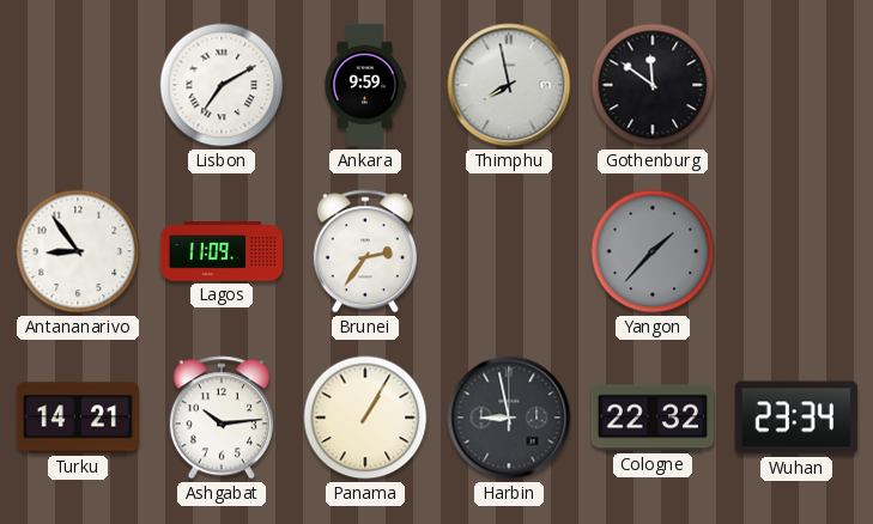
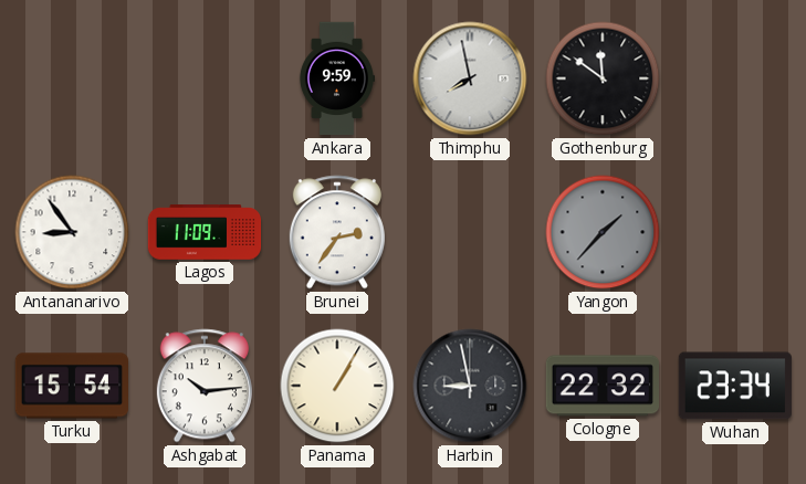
Lisbon: 7:10 -> none
Turku: 14:21 -> 15:54
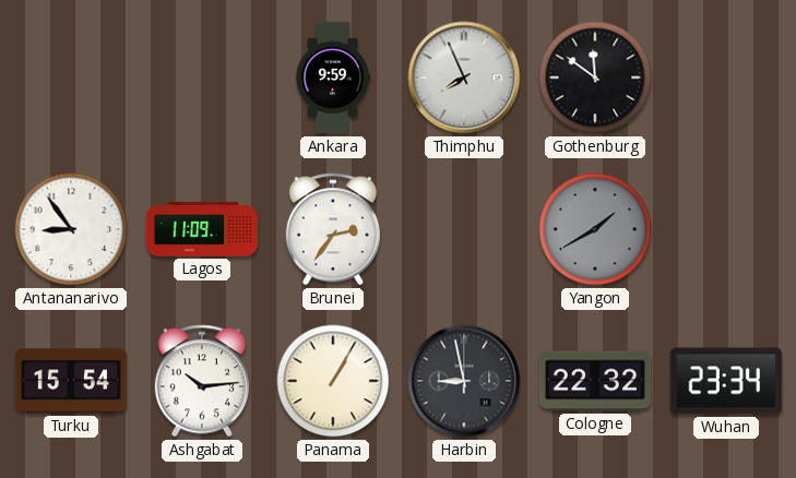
Thimphu: 7:58 -> 7:56
Yangon: 1:37 -> 1:40
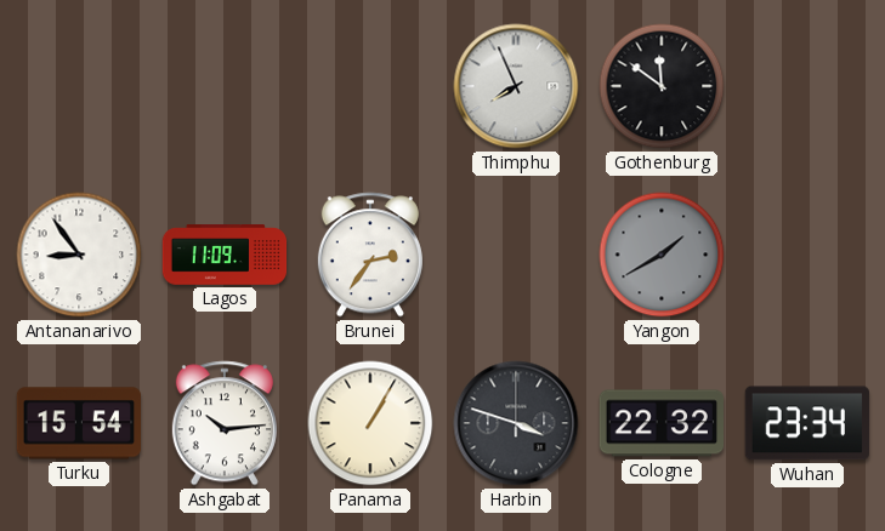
Ankara: 9:59 -> none
Harbin: 8:58 -> 3:48
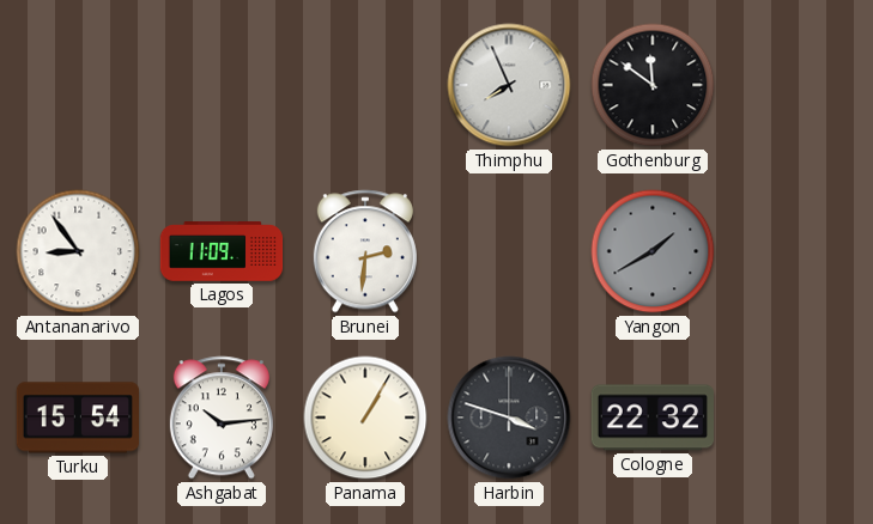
Brunei: 2:36 -> 2:31
Wuhan: 23:34 -> none
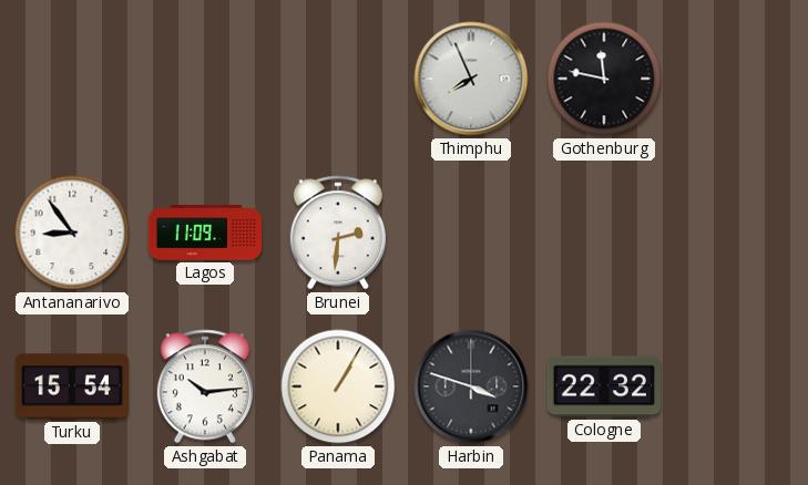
Gothenburg: 11:51 -> 11:47
Yangon: 1:40 -> none
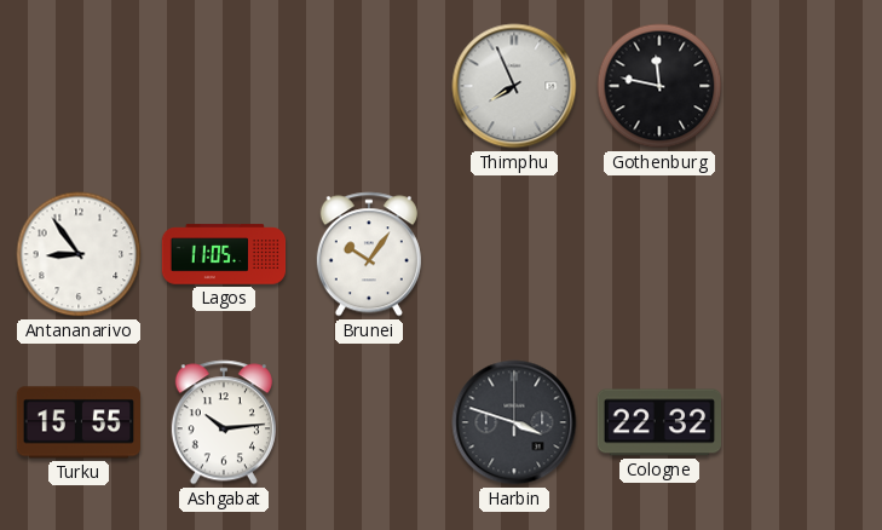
Lagos: 11:09 -> 11:05
Brunei: 2:31 -> 10:06
Turku: 15:54 -> 15:55
Panama: 1:05 -> none
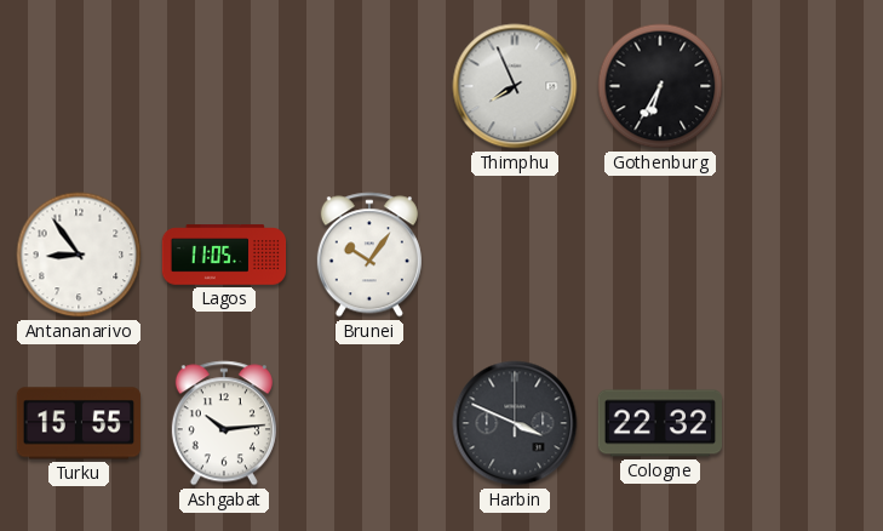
Gothenburg: 11:47 -> 6:35
Harbin: 3:48 -> 3:49
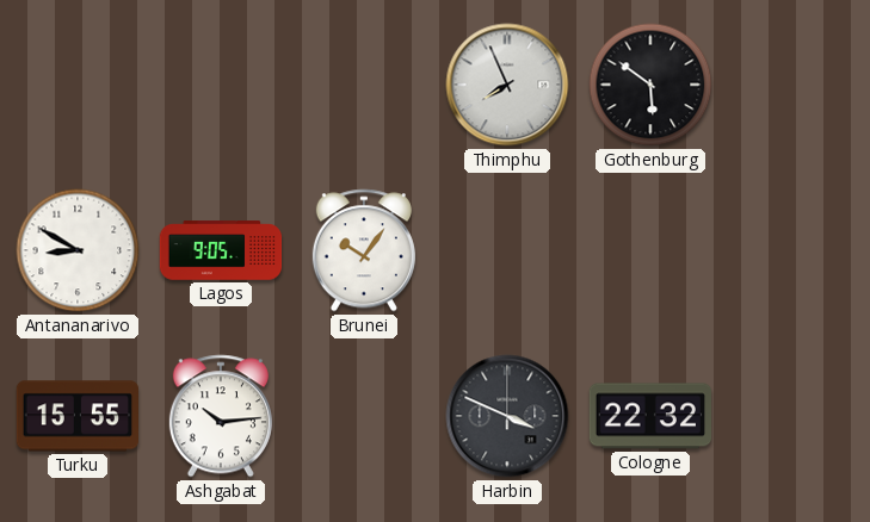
Gothenburg: 6:35 -> 5:51
Antananarivo: 8:54 -> 8:50
Lagos: 11:05 -> 9:05
